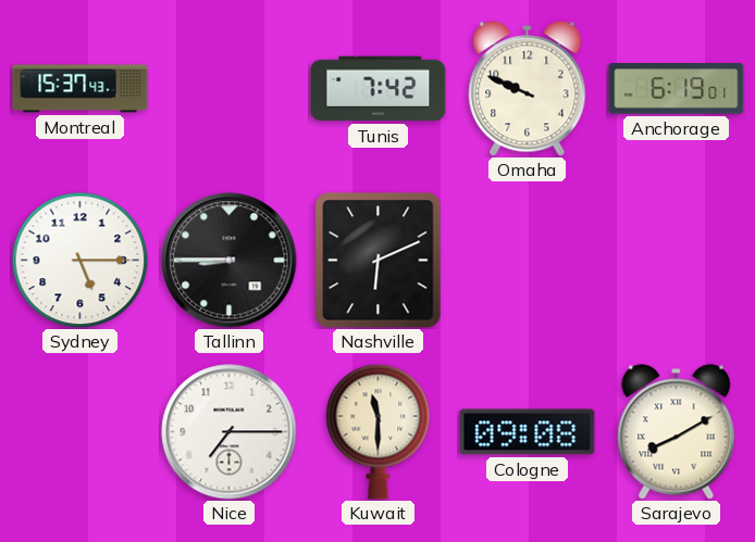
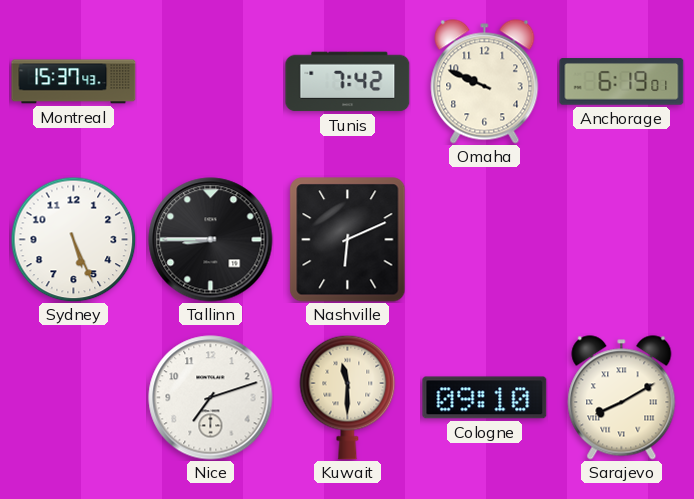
Sydney: 5:15 -> 5:26
Nice: 7:15 -> 7:12
Cologne: 09:08 -> 09:10
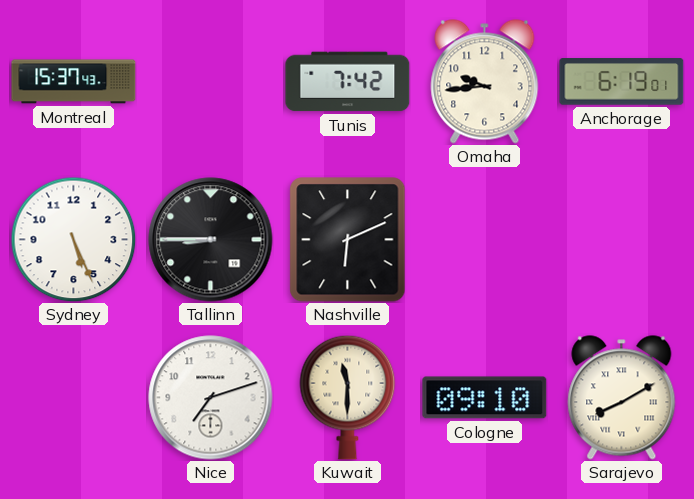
Omaha: 9:49 -> 9:44
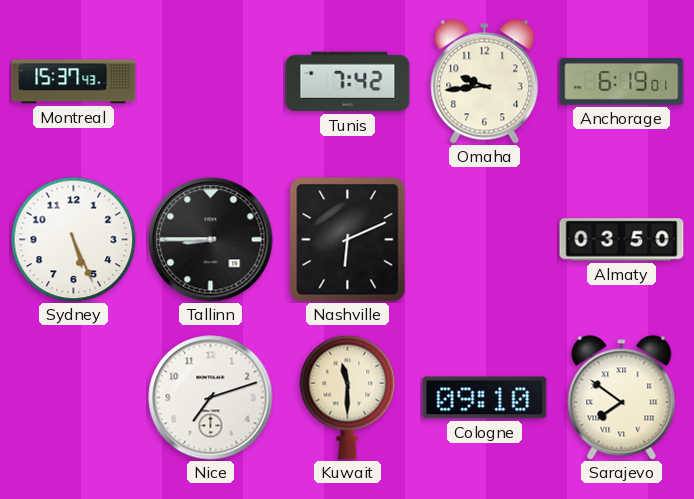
Almaty: none -> 03:50
Sarajevo: 8:10 -> 7:51
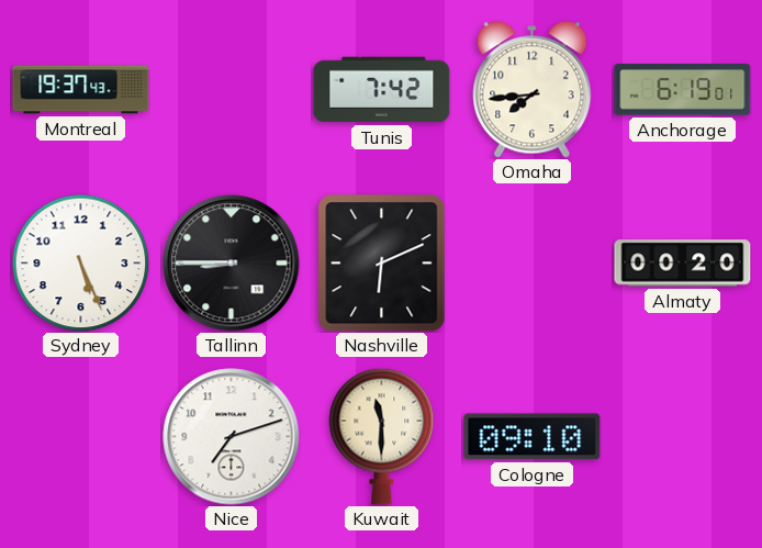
Montreal: 15:37 -> 19:37
Omaha: 9:44 -> 7:44
Almaty: 03:50 -> 00:20
Sarajevo: 7:51 -> none
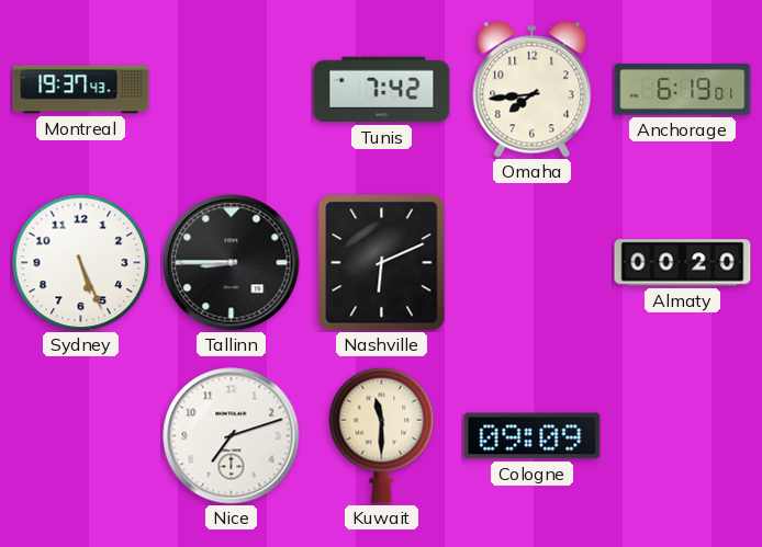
Cologne: 09:10 -> 09:09
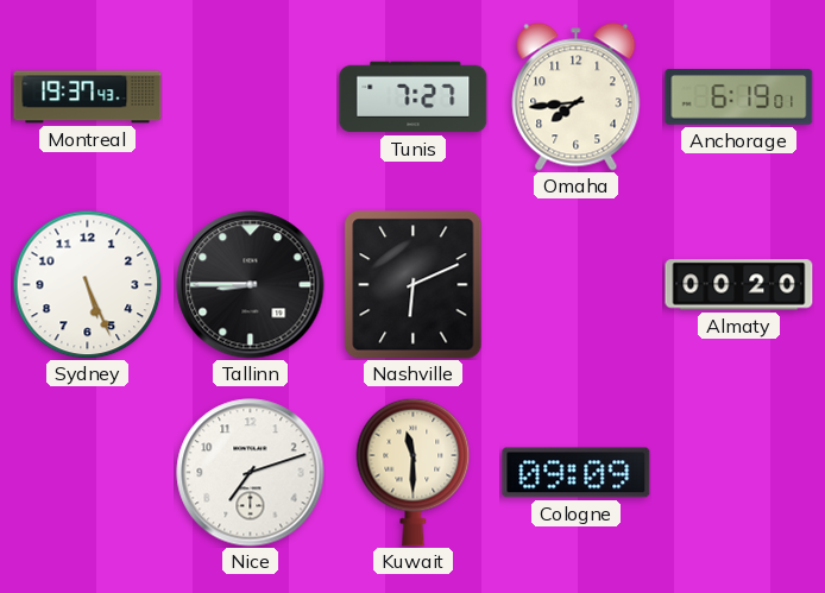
Tunis: 7:42 -> 7:27
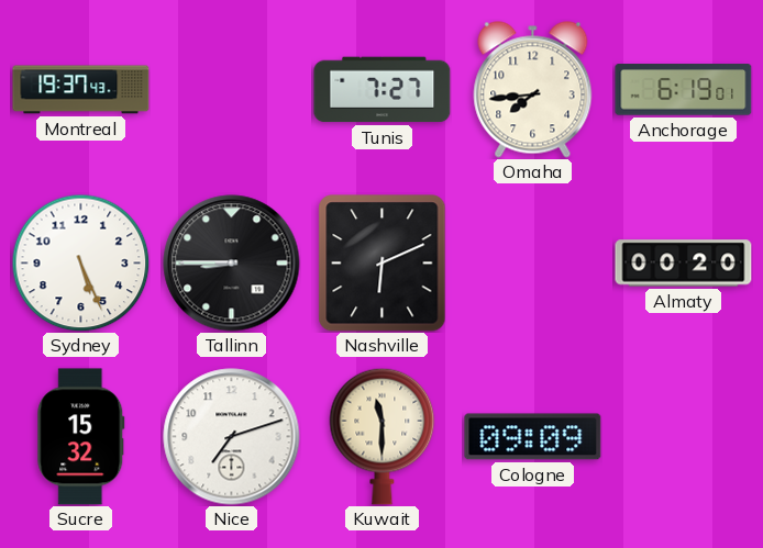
Sucre: none -> 15:32
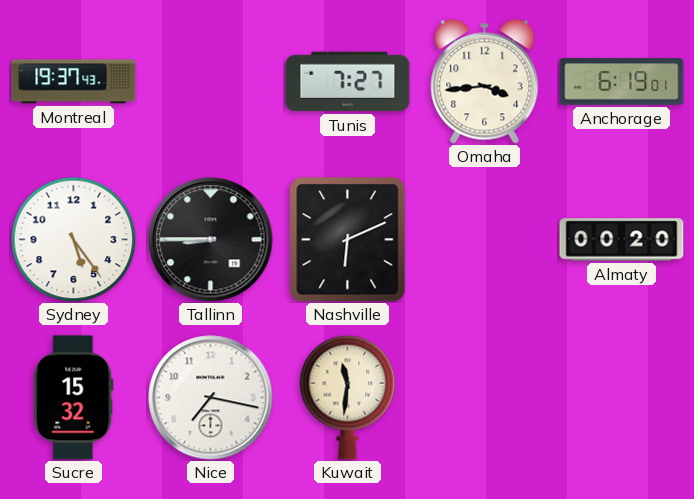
Omaha: 7:44 -> 3:44
Sydney: 5:26 -> 5:24
Nice: 7:12 -> 7:17
Kuwait: 11:30 -> 11:31
Cologne: 09:09 -> none
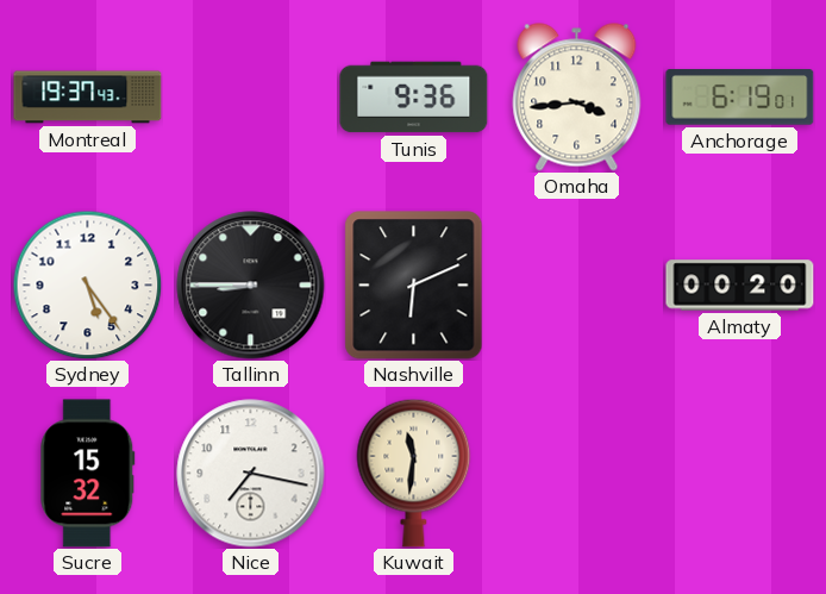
Tunis: 7:27 -> 9:36
